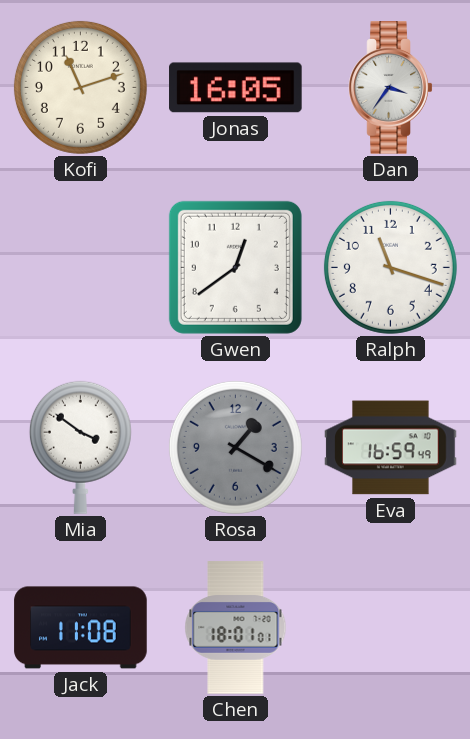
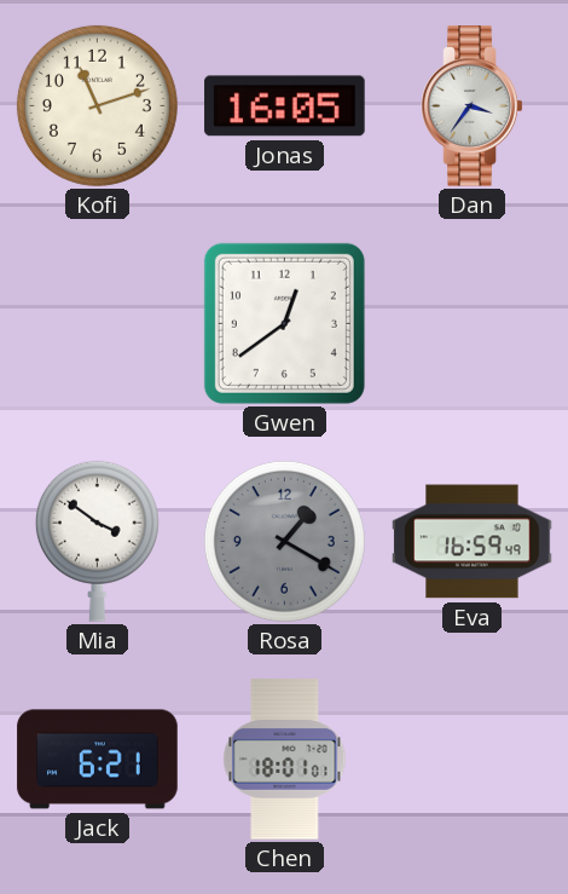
Ralph: 11:18 -> none
Jack: 11:08 -> 6:21
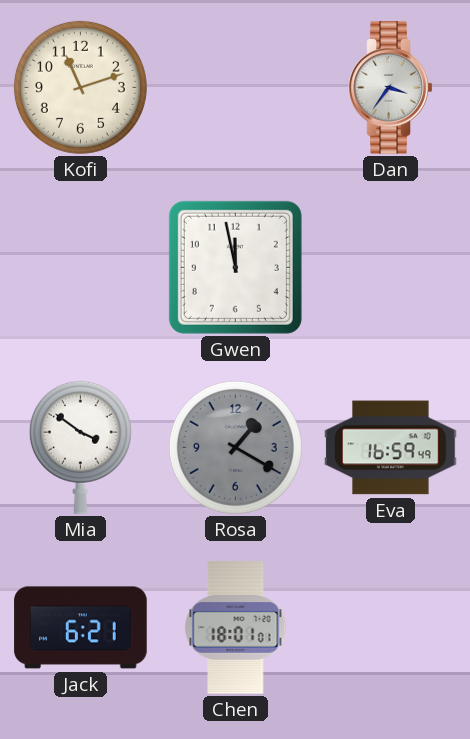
Jonas: 16:05 -> none
Gwen: 12:39 -> 11:58
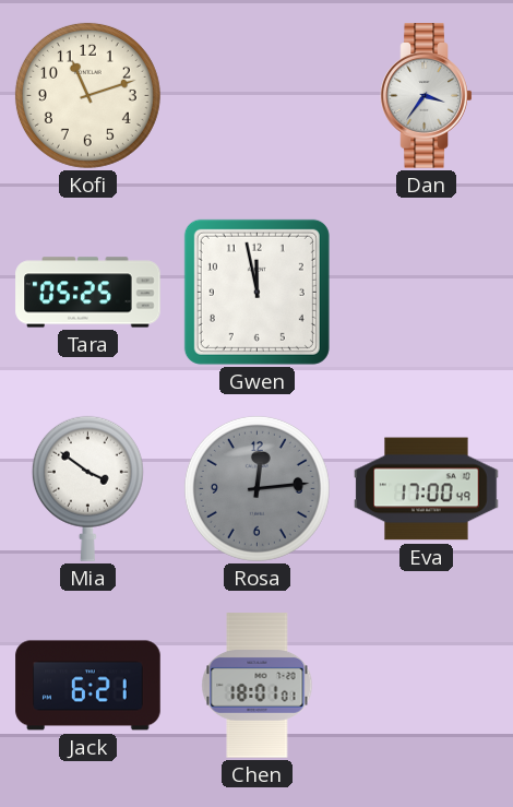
Tara: none -> 05:25
Rosa: 1:20 -> 12:14
Eva: 16:59 -> 17:00
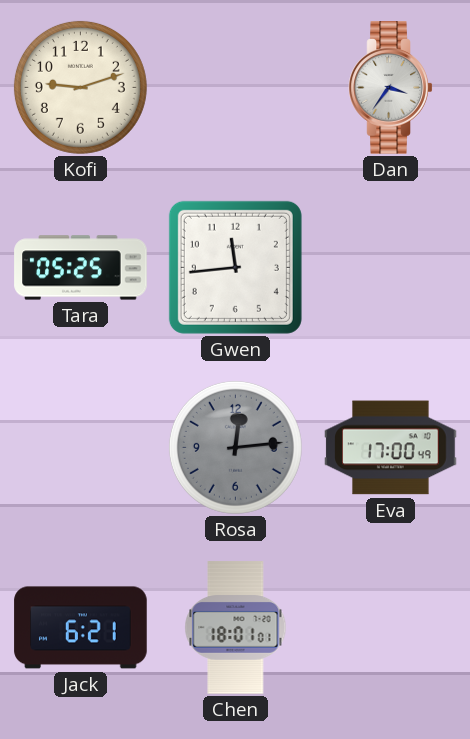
Kofi: 11:12 -> 9:12
Gwen: 11:58 -> 11:44
Mia: 3:51 -> none
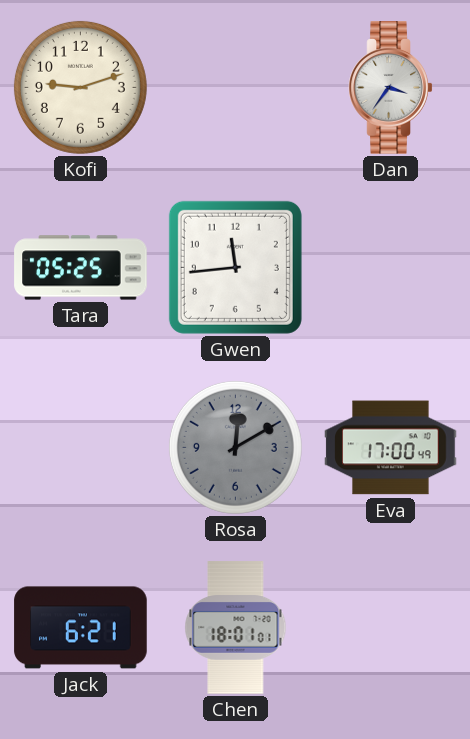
Rosa: 12:14 -> 12:10
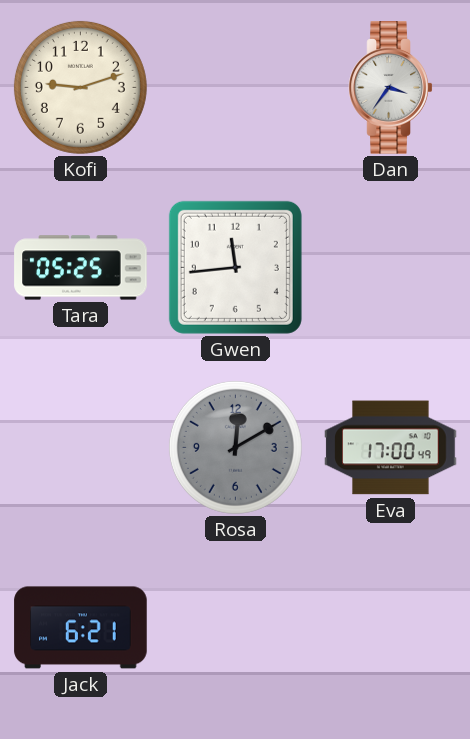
Chen: 18:01 -> none
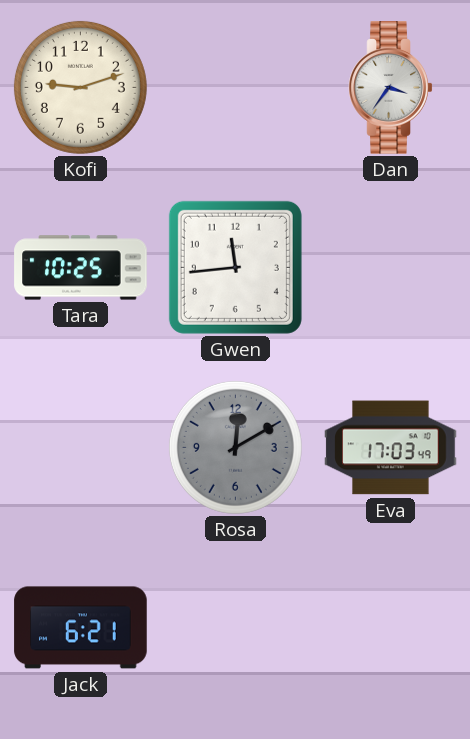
Tara: 05:25 -> 10:25
Eva: 17:00 -> 17:03
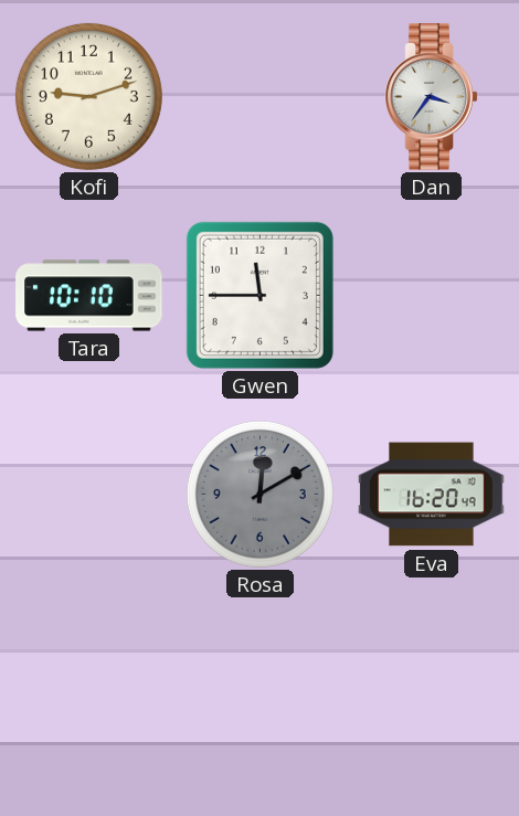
Tara: 10:25 -> 10:10
Gwen: 11:44 -> 11:45
Eva: 17:03 -> 16:20
Jack: 6:21 -> none
